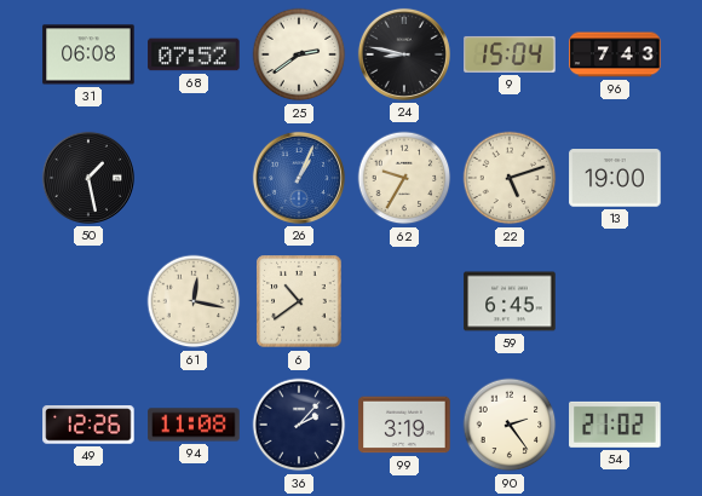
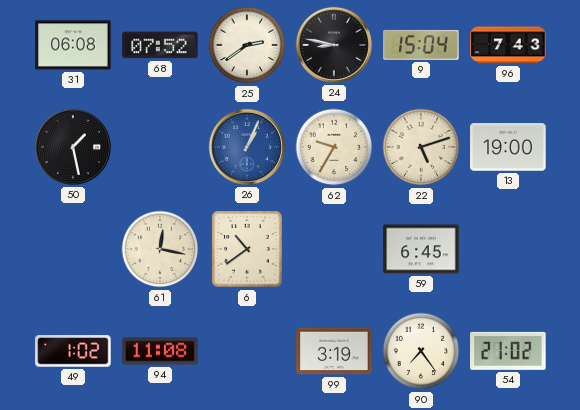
49: 12:26 -> 1:02
36: 2:07 -> none
90: 2:24 -> 7:24
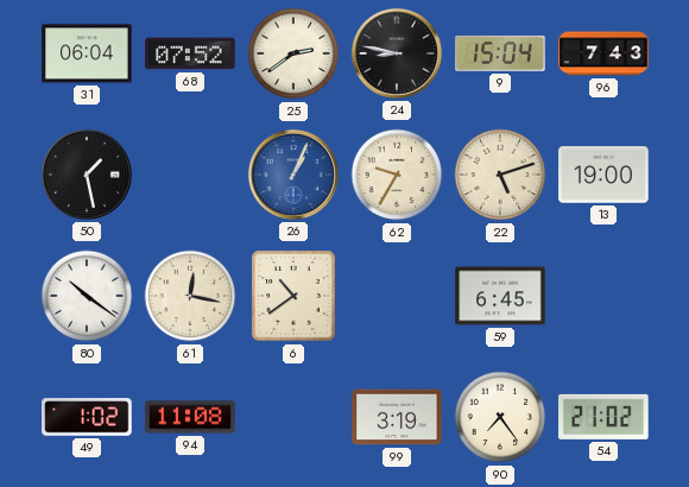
31: 06:08 -> 06:04
80: none -> 10:21
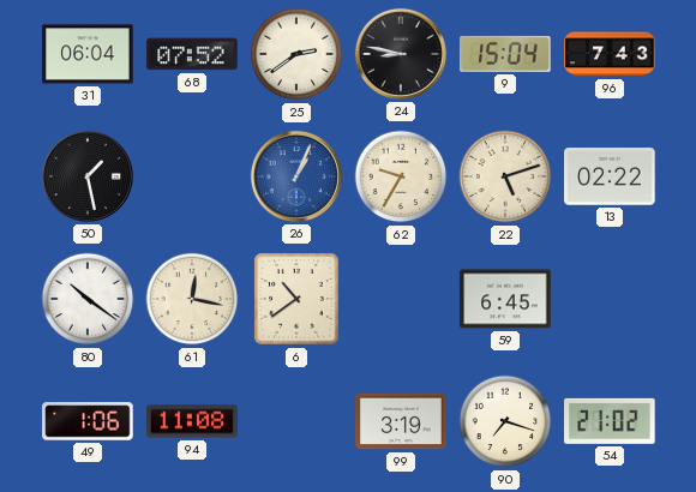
13: 19:00 -> 02:22
49: 1:02 -> 1:06
90: 7:24 -> 7:18
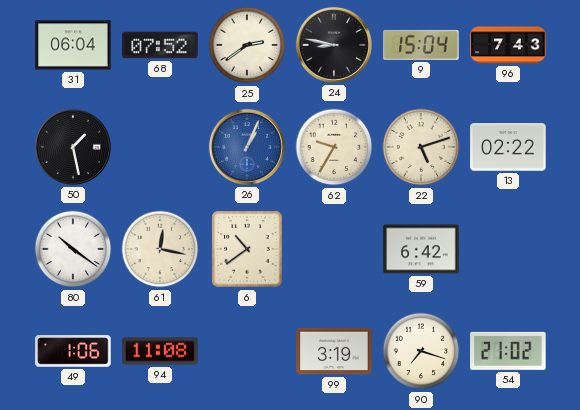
59: 6:45 -> 6:42
